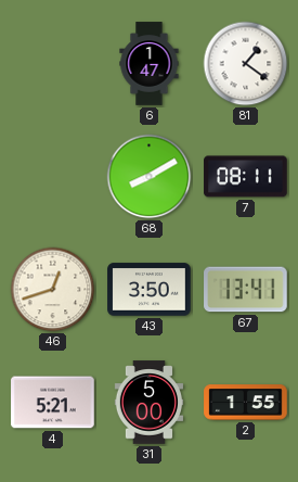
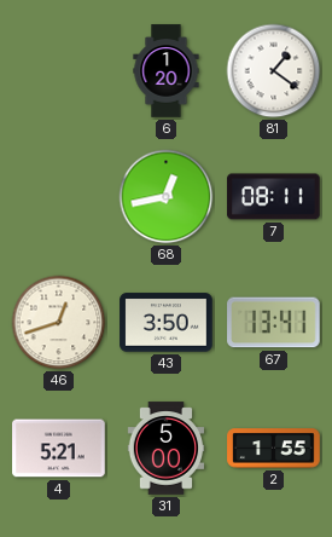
6: 1:47 -> 1:20
68: 8:10 -> 12:43
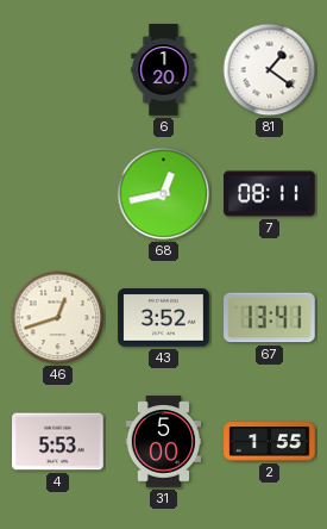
43: 3:50 -> 3:52
4: 5:21 -> 5:53
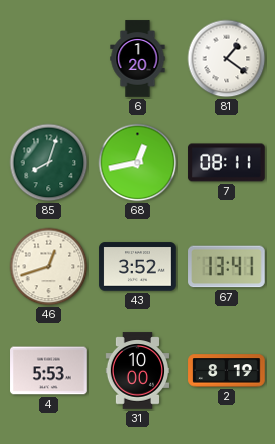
85: none -> 8:03
31: 5:00 -> 10:00
2: 1:55 -> 8:19
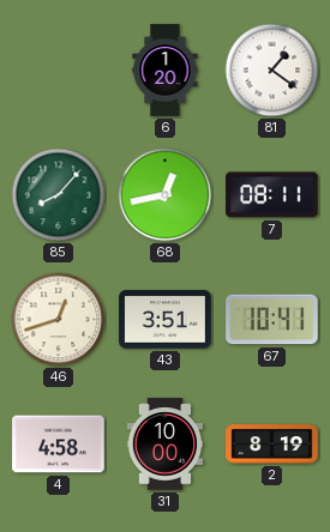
85: 8:03 -> 8:07
43: 3:52 -> 3:51
67: 13:41 -> 10:41
4: 5:53 -> 4:58
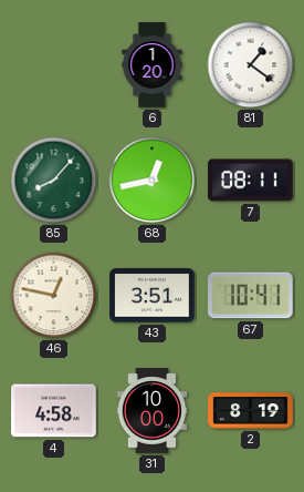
46: 12:42 -> 12:47
